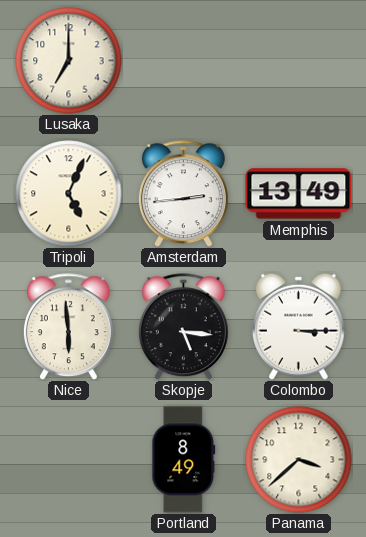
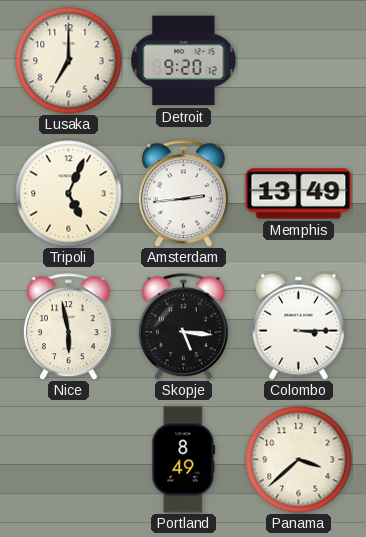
Detroit: none -> 9:20
Nice: 5:59 -> 5:58
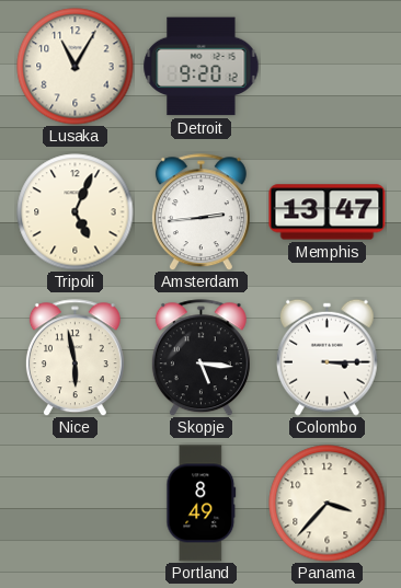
Lusaka: 7:00 -> 11:05
Memphis: 13:49 -> 13:47
Panama: 3:38 -> 3:37
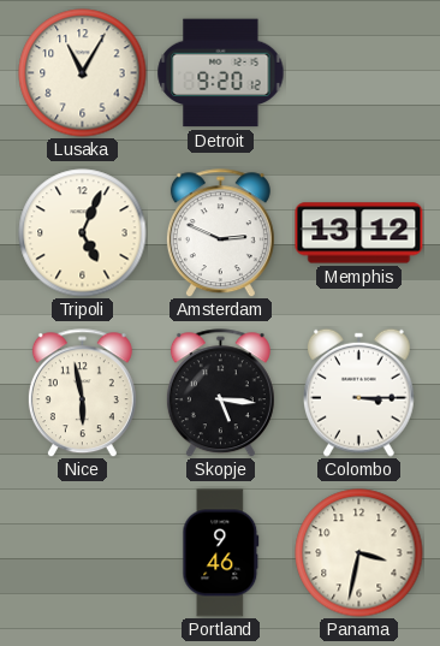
Amsterdam: 2:44 -> 2:49
Memphis: 13:47 -> 13:12
Portland: 8:49 -> 9:46
Panama: 3:37 -> 3:32
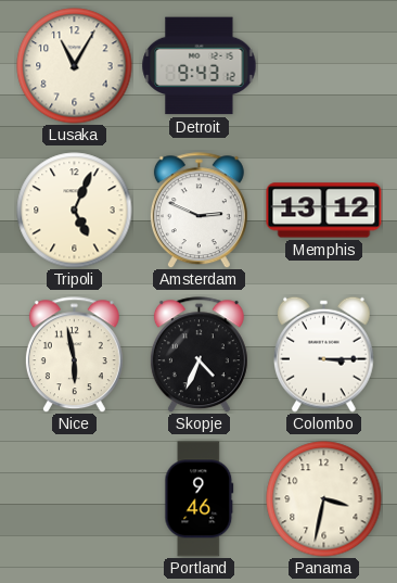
Detroit: 9:20 -> 9:43
Skopje: 5:16 -> 4:34
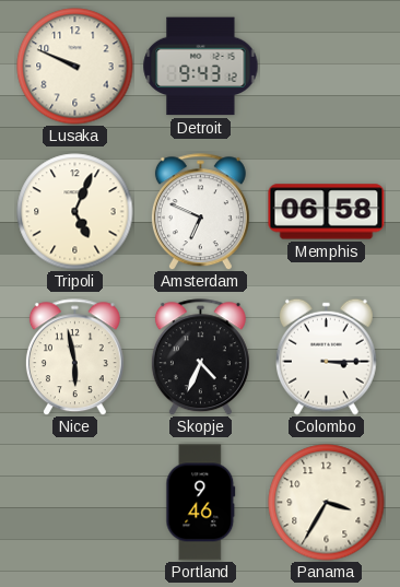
Lusaka: 11:05 -> 9:49
Amsterdam: 2:49 -> 6:49
Memphis: 13:12 -> 06:58
Panama: 3:32 -> 3:35
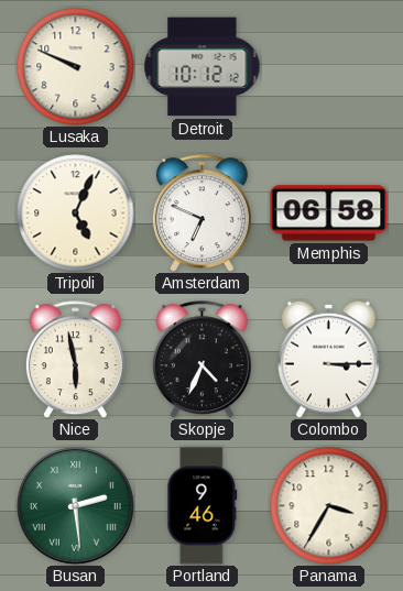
Detroit: 9:43 -> 10:12
Busan: none -> 2:29
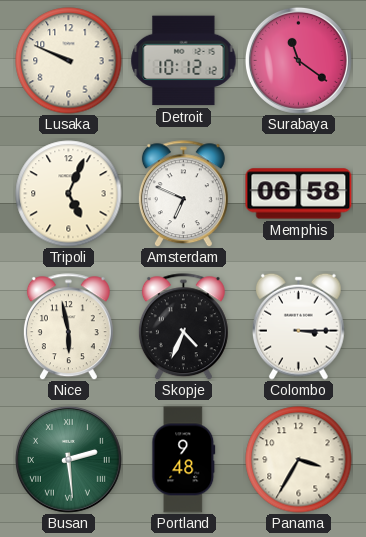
Surabaya: none -> 11:21
Portland: 9:46 -> 9:48
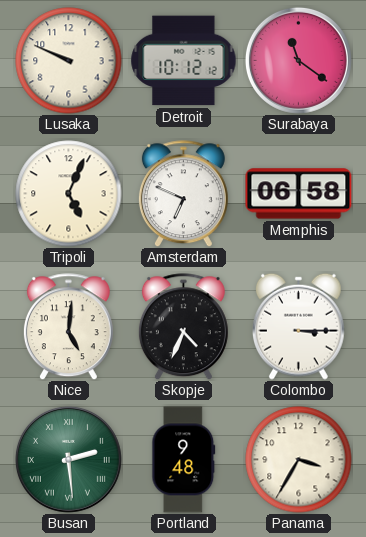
Nice: 5:58 -> 5:01
